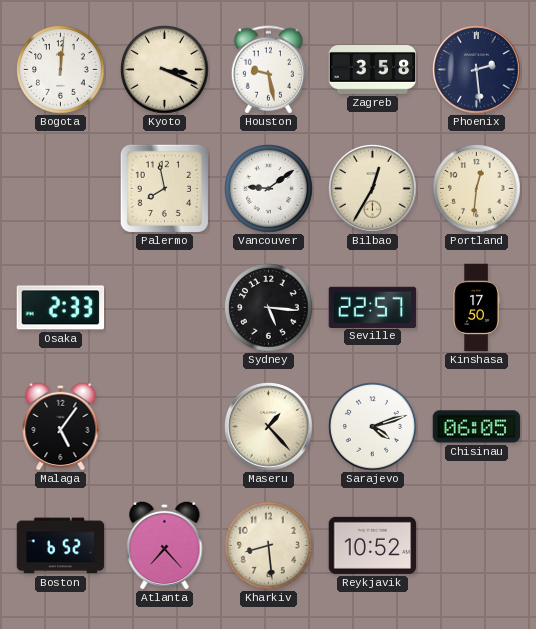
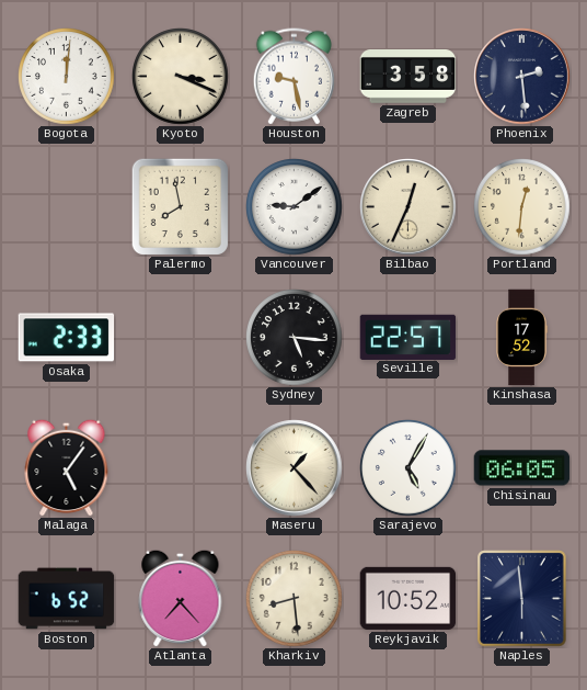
Bilbao: 12:35 -> 12:34
Kinshasa: 17:50 -> 17:52
Sarajevo: 4:12 -> 5:05
Naples: none -> 5:59
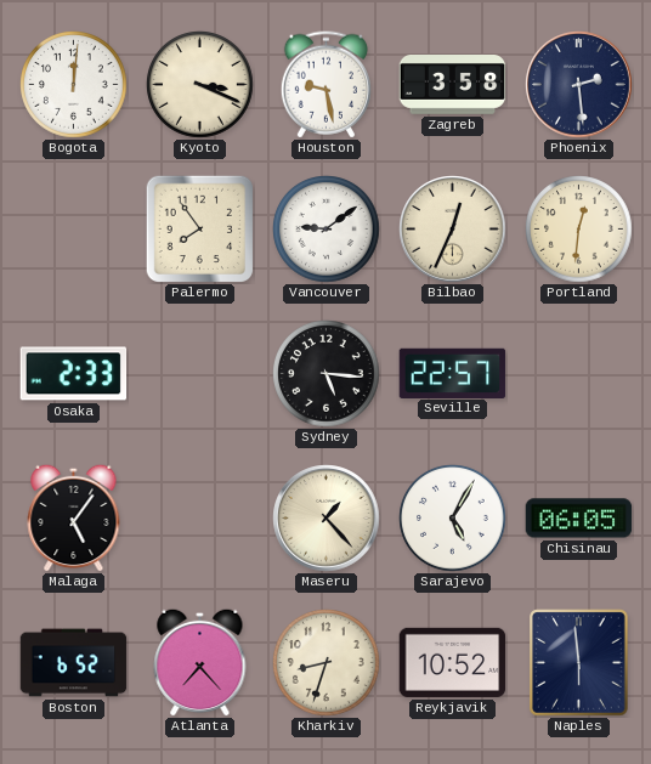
Palermo: 7:58 -> 7:54
Kinshasa: 17:52 -> none
Kharkiv: 8:29 -> 8:33
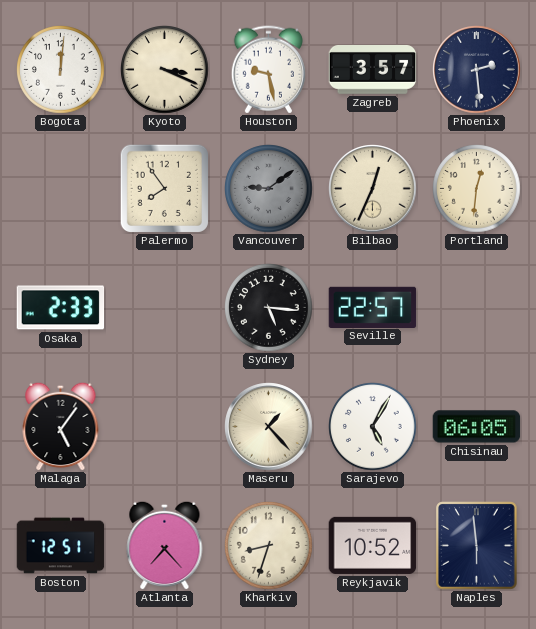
Zagreb: 3:58 -> 3:57
Vancouver dial: white -> grey
Boston: 6:52 -> 12:51
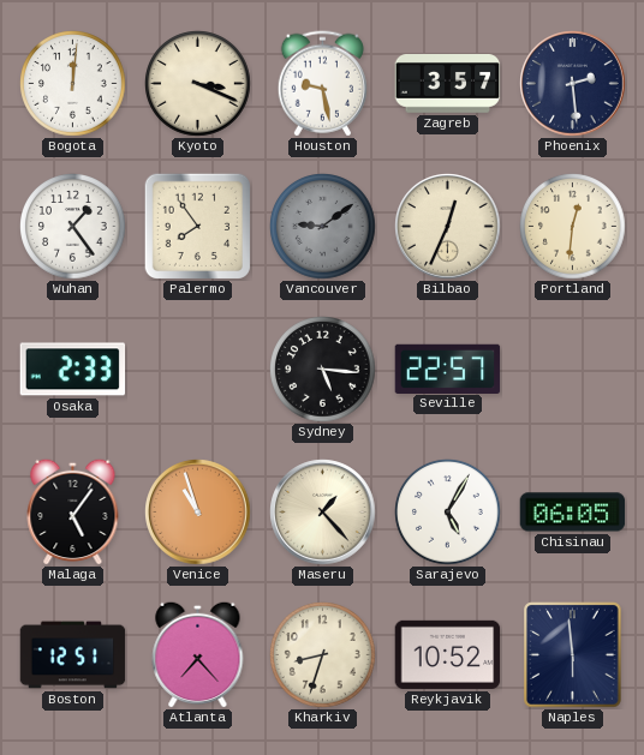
Wuhan: none -> 1:24
Venice: none -> 10:57
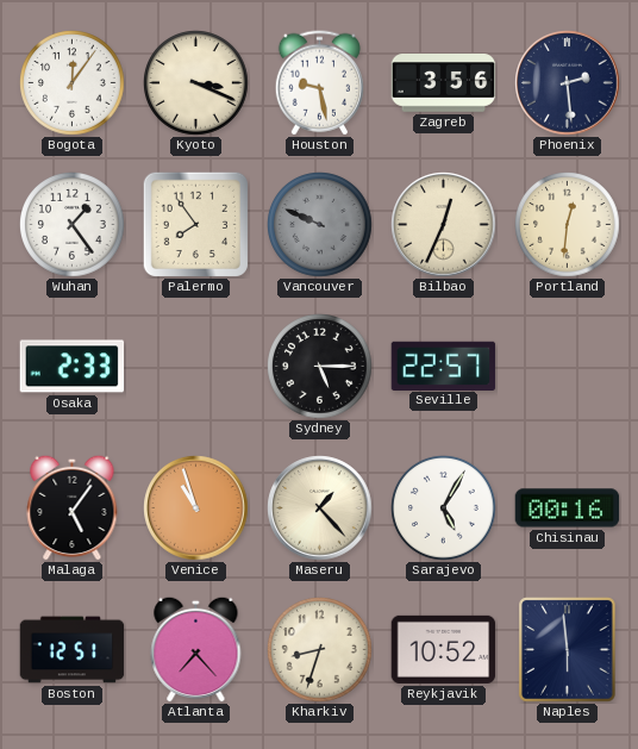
Bogota: 12:01 -> 12:06
Zagreb: 3:57 -> 3:56
Vancouver: 9:09 -> 9:49
Sydney: 5:16 -> 5:15
Chisinau: 06:05 -> 00:16
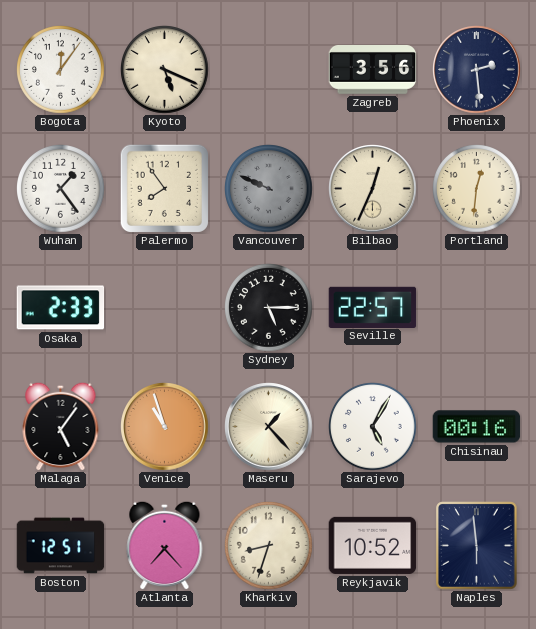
Kyoto: 3:19 -> 5:19
Houston: 9:28 -> none
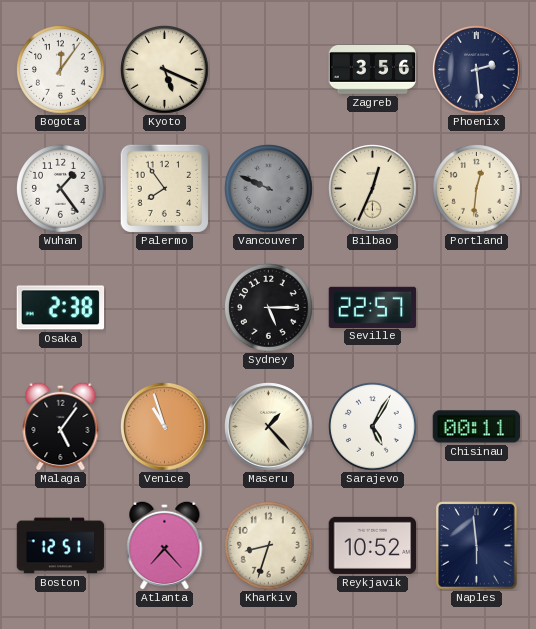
Osaka: 2:33 -> 2:38
Chisinau: 00:16 -> 00:11
